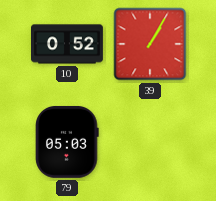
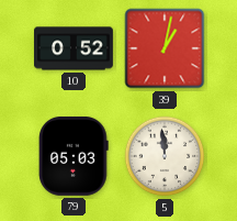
39: 1:05 -> 1:02
5: none -> 11:59
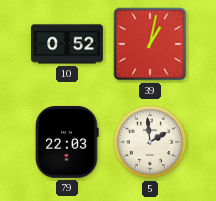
79: 05:03 -> 22:03
5: 11:59 -> 1:59
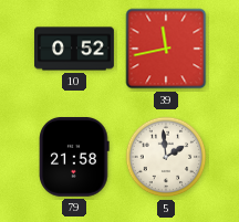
39: 1:02 -> 11:43
79: 22:03 -> 21:58
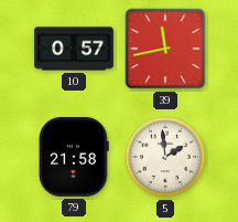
10: 0:52 -> 0:57
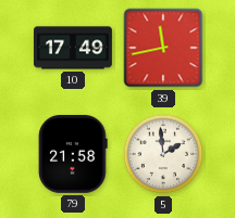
10: 0:57 -> 17:49
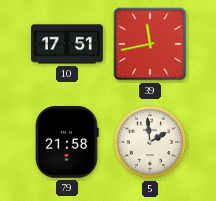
10: 17:49 -> 17:51
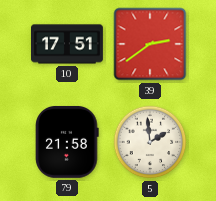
39: 11:43 -> 2:39
